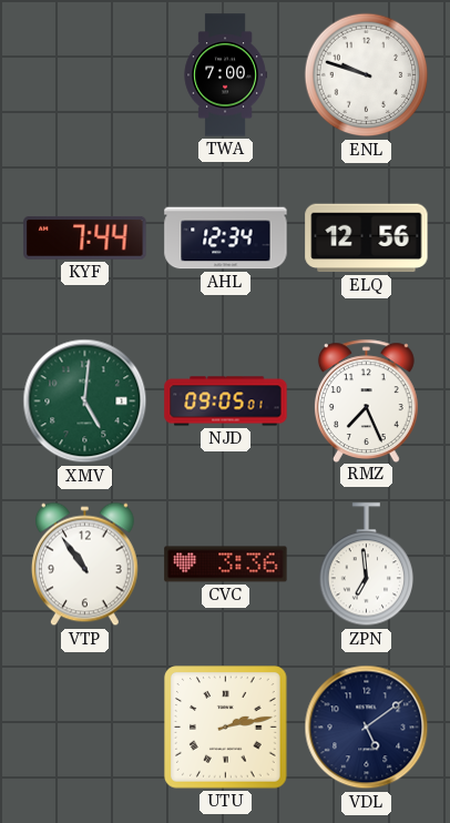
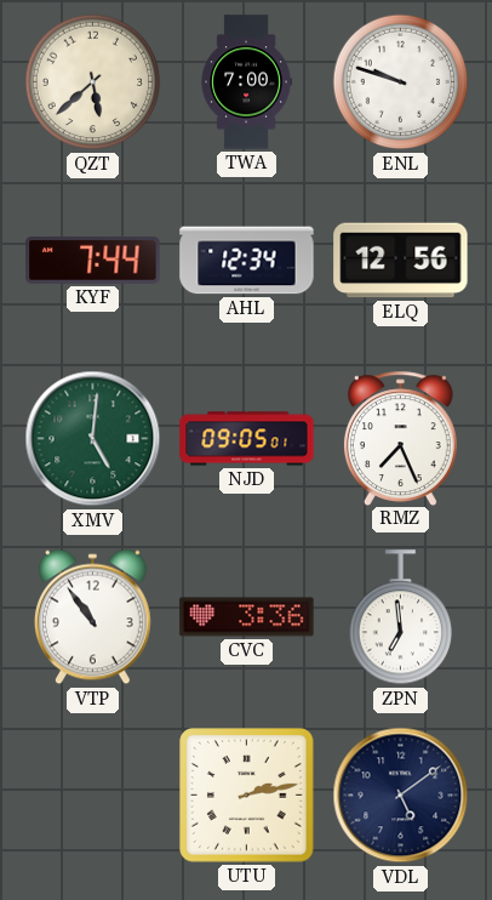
QZT: none -> 5:38
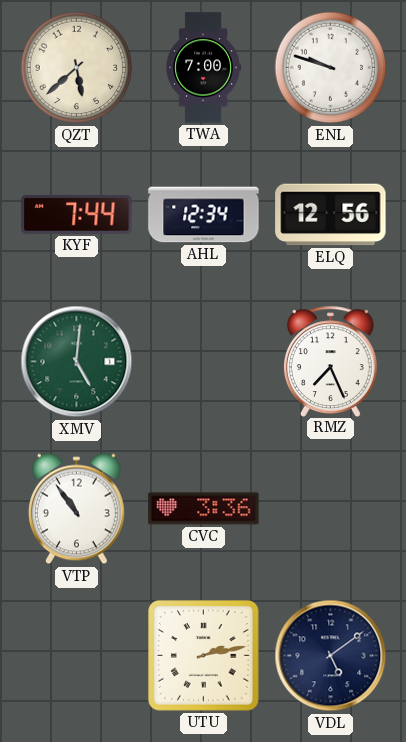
NJD: 09:05 -> none
ZPN: 6:59 -> none
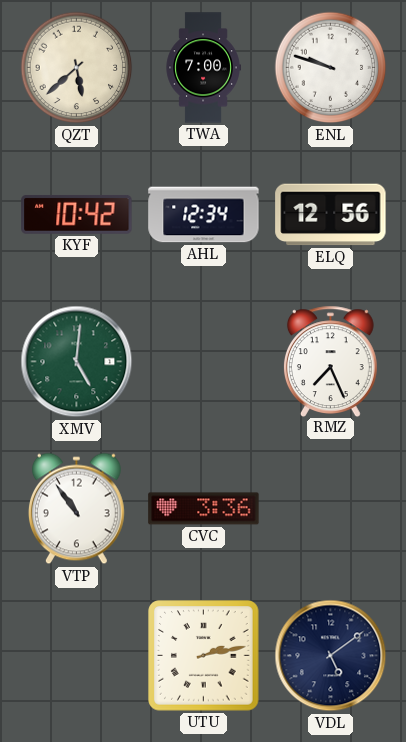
KYF: 7:44 -> 10:42
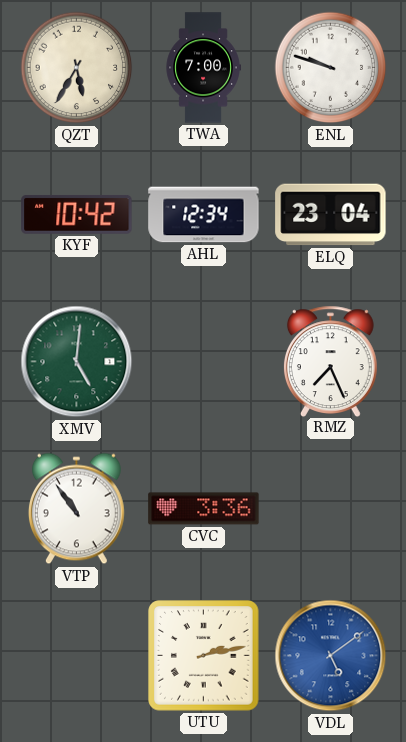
QZT: 5:38 -> 5:35
ELQ: 12:56 -> 23:04
VDL dial: navy -> blue
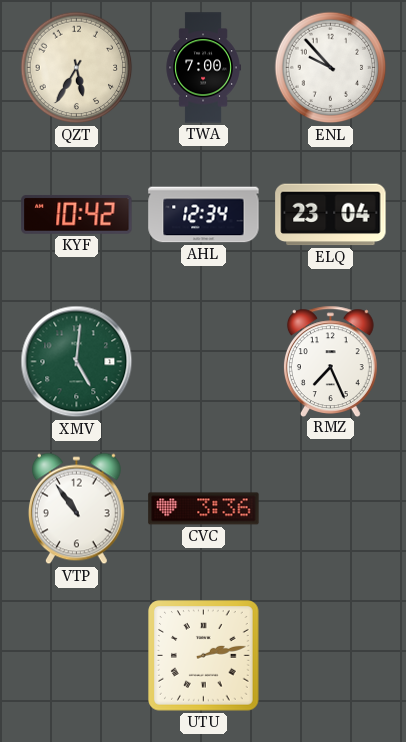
ENL: 9:48 -> 9:53
VDL: 5:09 -> none
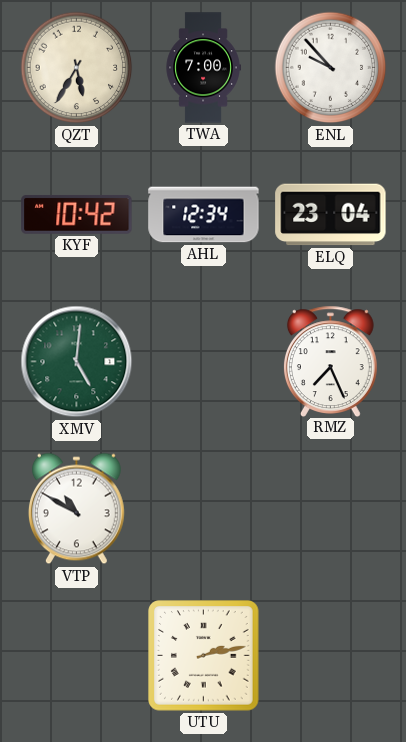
VTP: 10:54 -> 10:50
CVC: 3:36 -> none
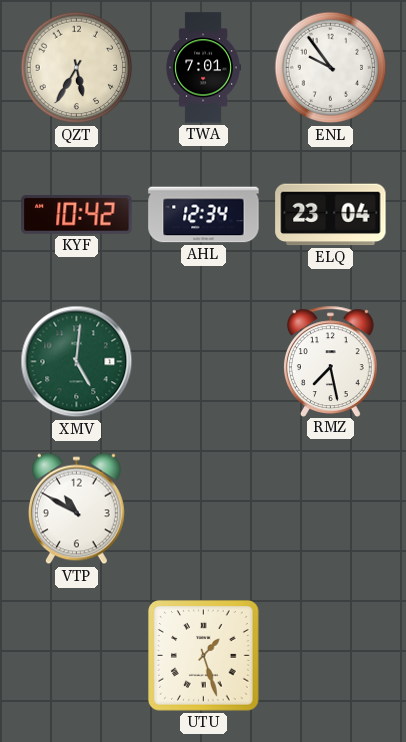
TWA: 7:00 -> 7:01
ENL: 9:53 -> 9:54
RMZ: 7:26 -> 7:28
UTU: 2:13 -> 1:27
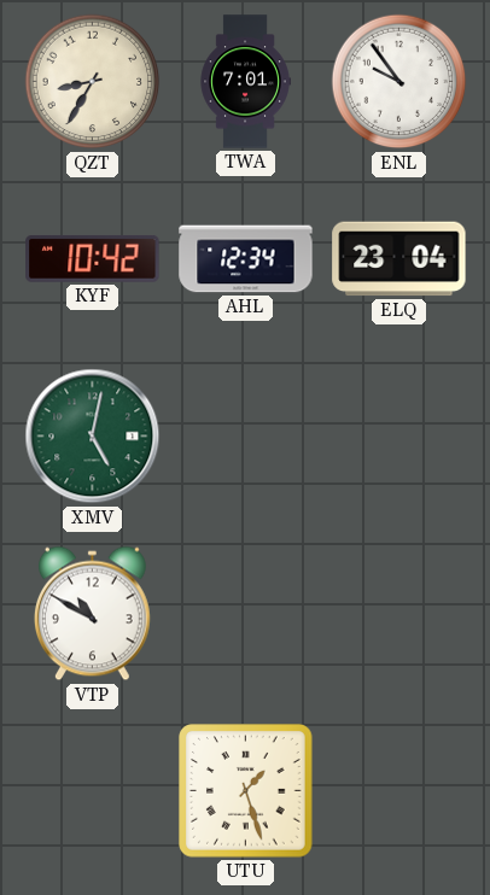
QZT: 5:35 -> 8:35
XMV: 5:01 -> 5:02
RMZ: 7:28 -> none
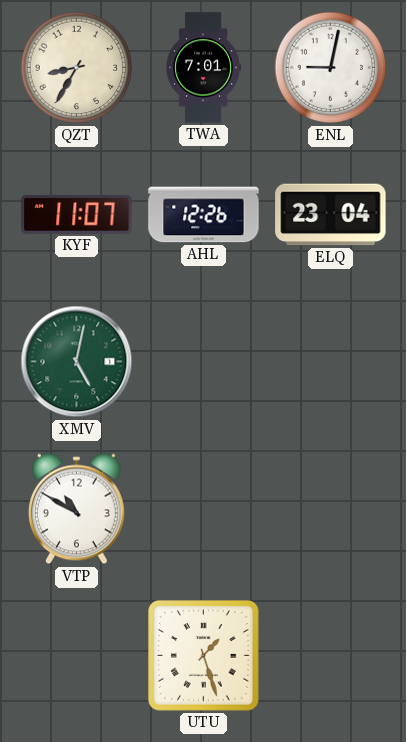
ENL: 9:54 -> 9:02
KYF: 10:42 -> 11:07
AHL: 12:34 -> 12:26
